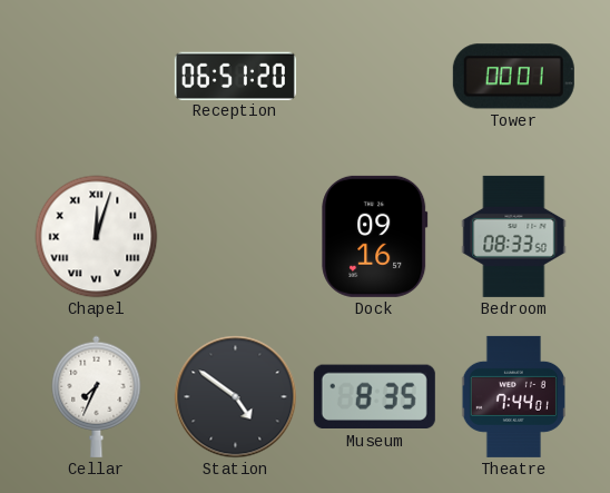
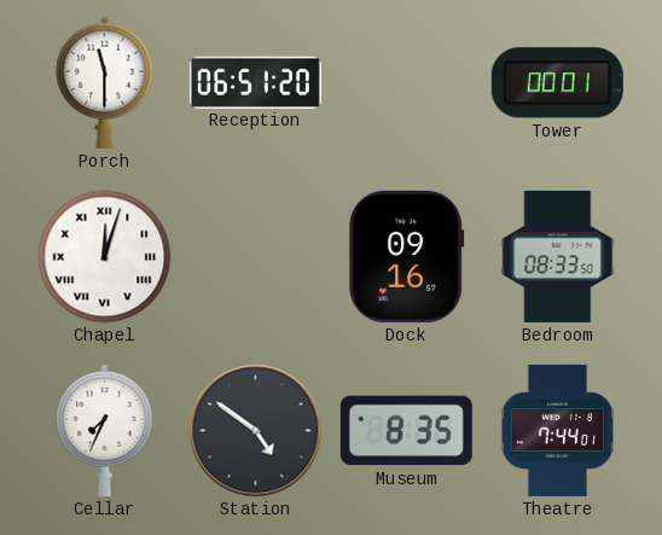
Porch: none -> 11:30
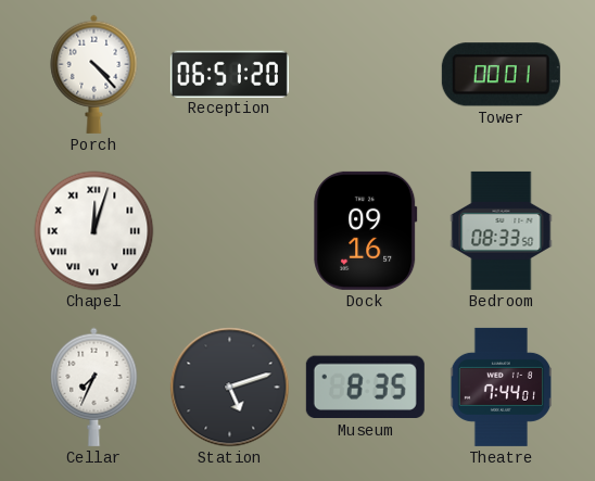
Porch: 11:30 -> 4:23
Station: 4:51 -> 5:12
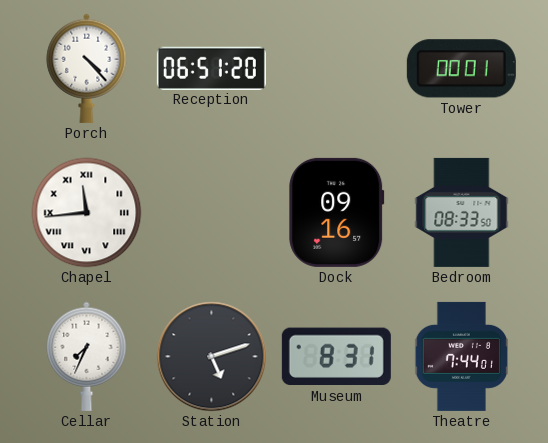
Chapel: 12:03 -> 11:44
Museum: 8:35 -> 8:31
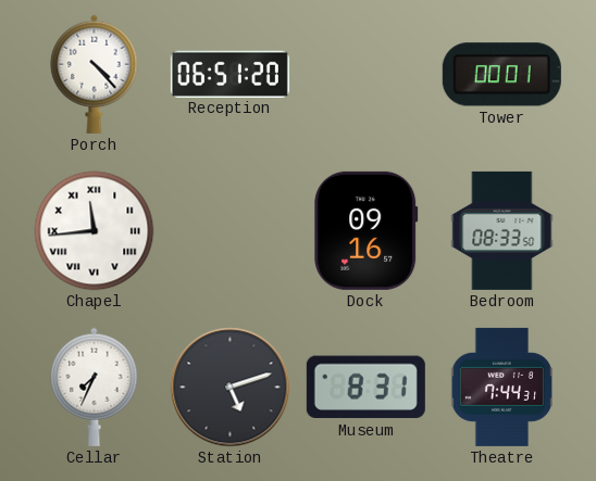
Theatre: 7:44:01 -> 7:44:31
